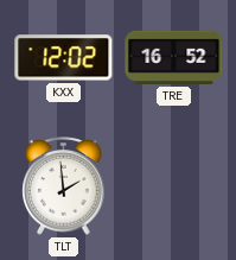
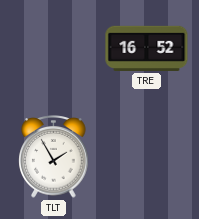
KXX: 12:02 -> none
TLT: 1:59 -> 1:55
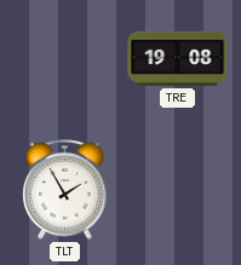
TRE: 16:52 -> 19:08
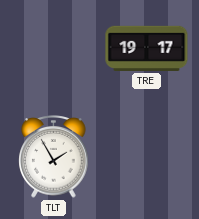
TRE: 19:08 -> 19:17
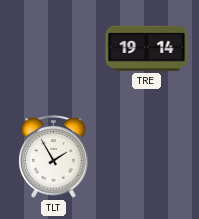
TRE: 19:17 -> 19:14
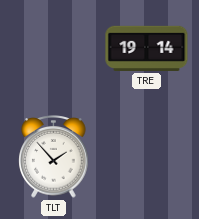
TLT: 1:55 -> 1:53
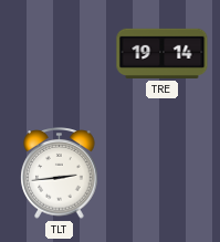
TLT: 1:53 -> 2:44
